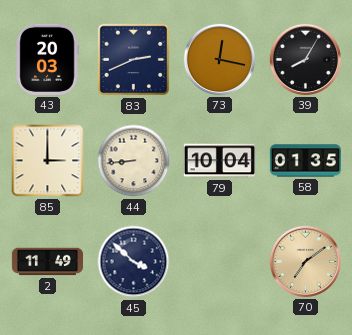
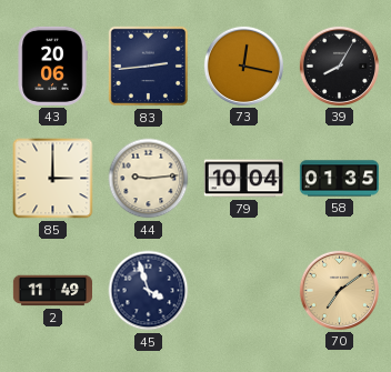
43: 20:03 -> 20:06
83: 2:41 -> 2:44
44: 8:44 -> 9:14
45: 3:52 -> 3:57
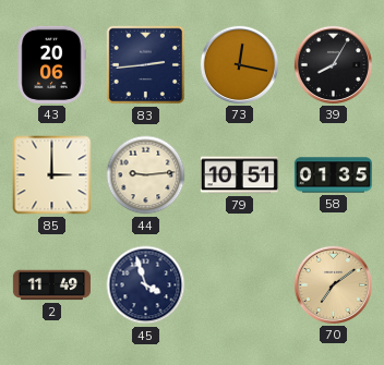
79: 10:04 -> 10:51
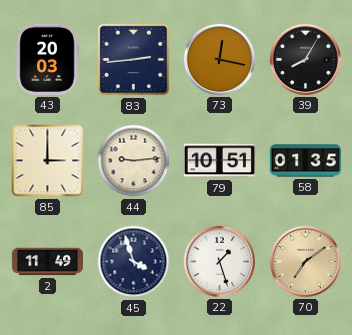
43: 20:06 -> 20:03
22: none -> 1:27
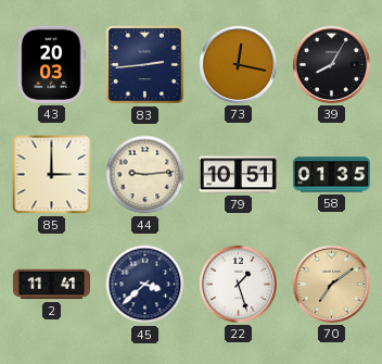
2: 11:49 -> 11:41
45: 3:57 -> 3:38
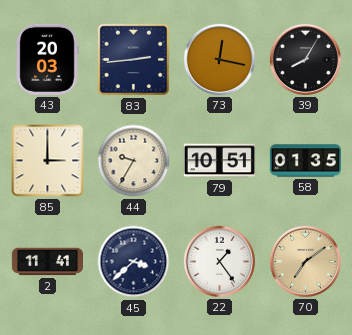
44: 9:14 -> 9:35
22: 1:27 -> 1:24
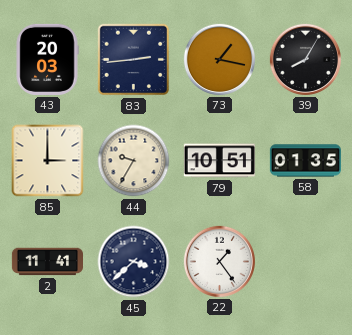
73: 12:17 -> 1:17
70: 7:09 -> none
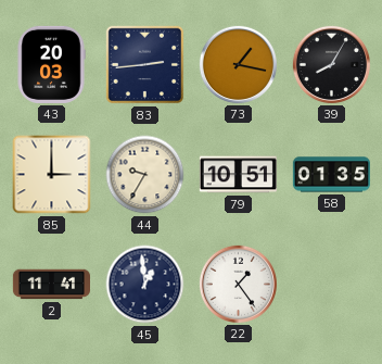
45: 3:38 -> 12:59
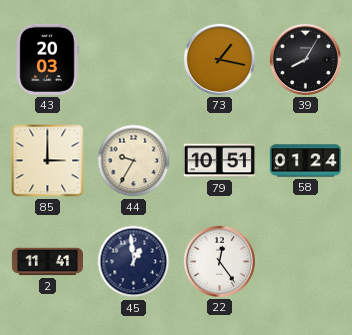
83: 2:44 -> none
58: 01:35 -> 01:24
22: 1:24 -> 12:24
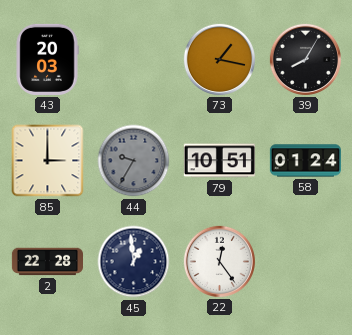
44 dial: cream -> grey
2: 11:41 -> 22:28
